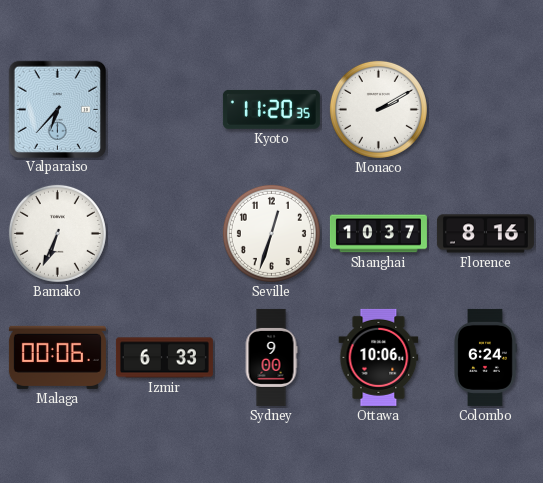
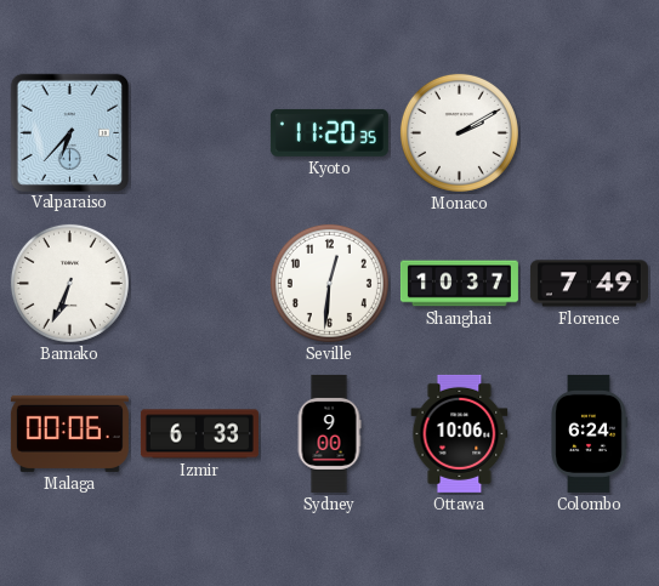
Seville: 12:33 -> 12:31
Florence: 8:16 -> 7:49
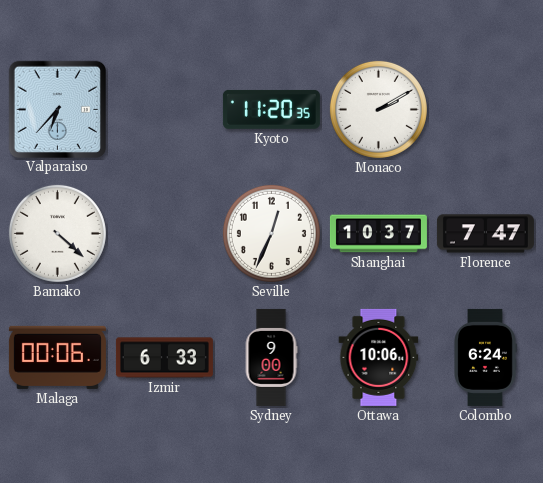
Bamako: 6:34 -> 4:22
Seville: 12:31 -> 12:34
Florence: 7:49 -> 7:47
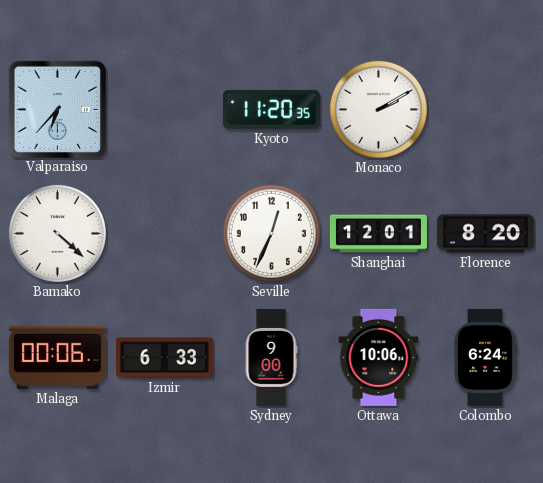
Shanghai: 10:37 -> 12:01
Florence: 7:47 -> 8:20
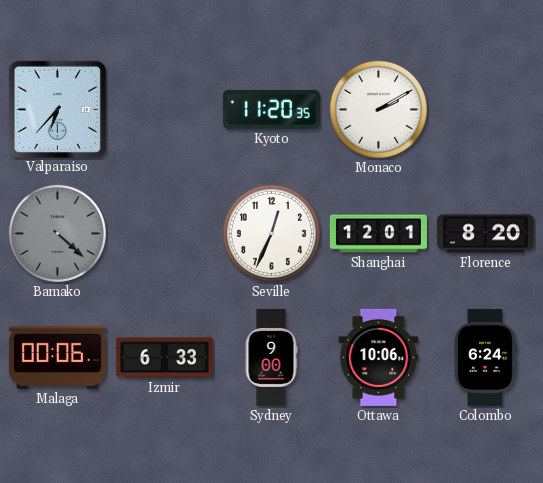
Bamako dial: white -> grey
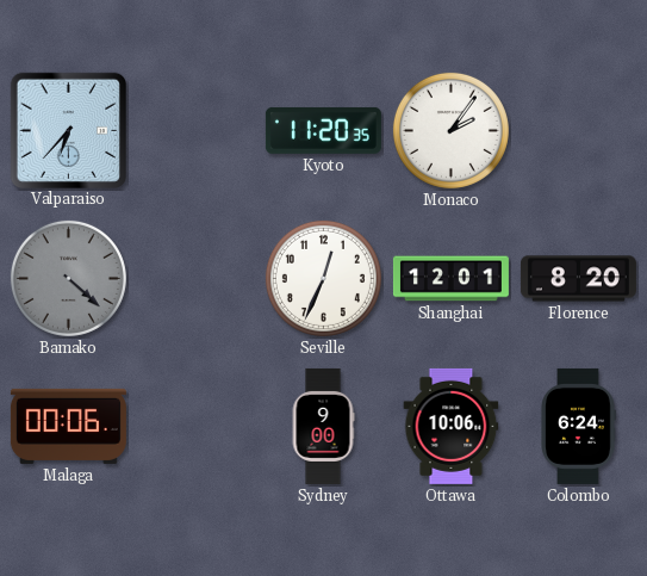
Monaco: 2:10 -> 2:06
Izmir: 6:33 -> none
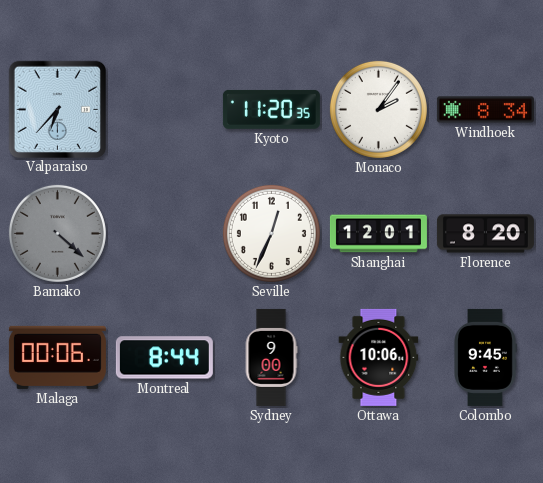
Windhoek: none -> 8:34
Montreal: none -> 8:44
Colombo: 6:24 -> 9:45
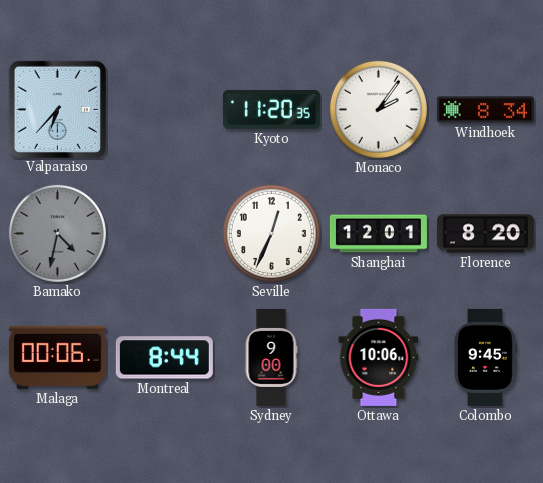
Bamako: 4:22 -> 4:32
